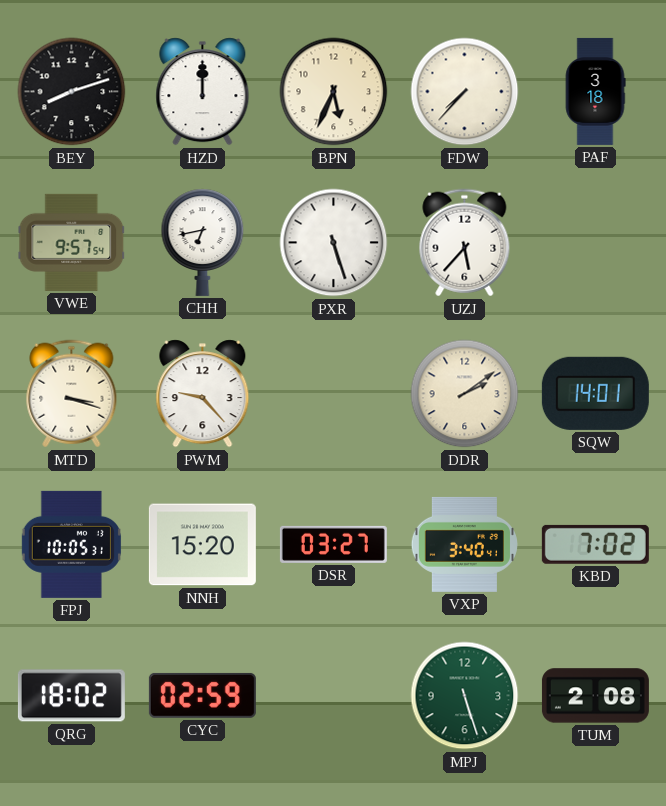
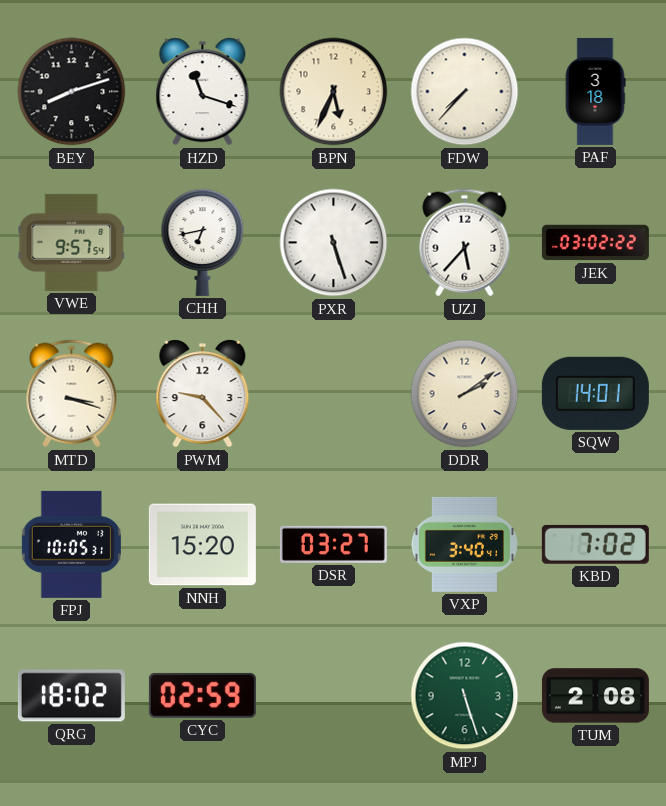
HZD: 12:00 -> 11:18
JEK: none -> 03:02
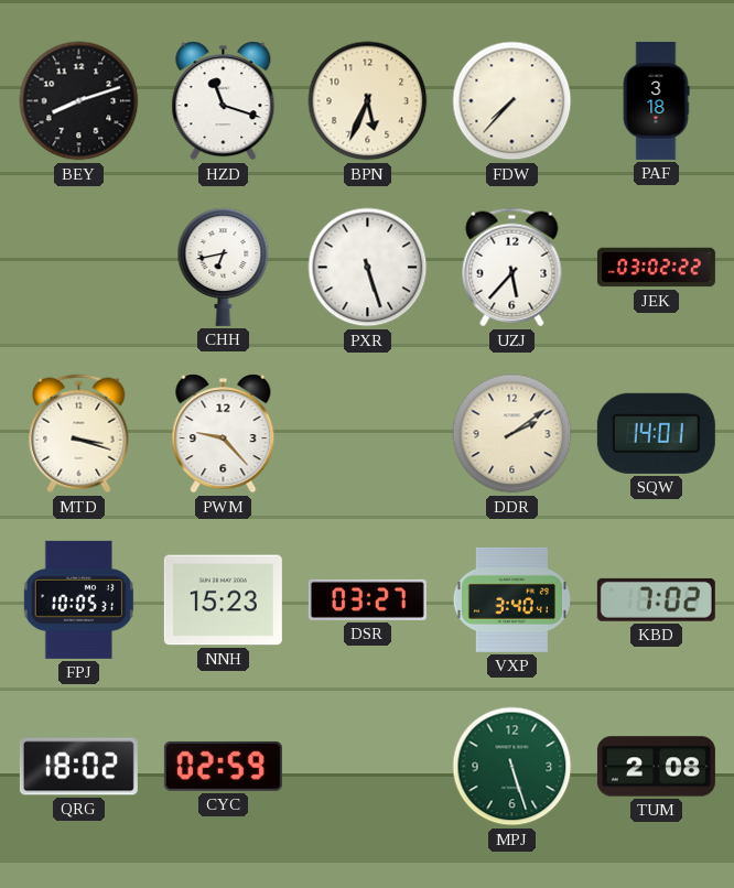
VWE: 9:57 -> none
NNH: 15:20 -> 15:23
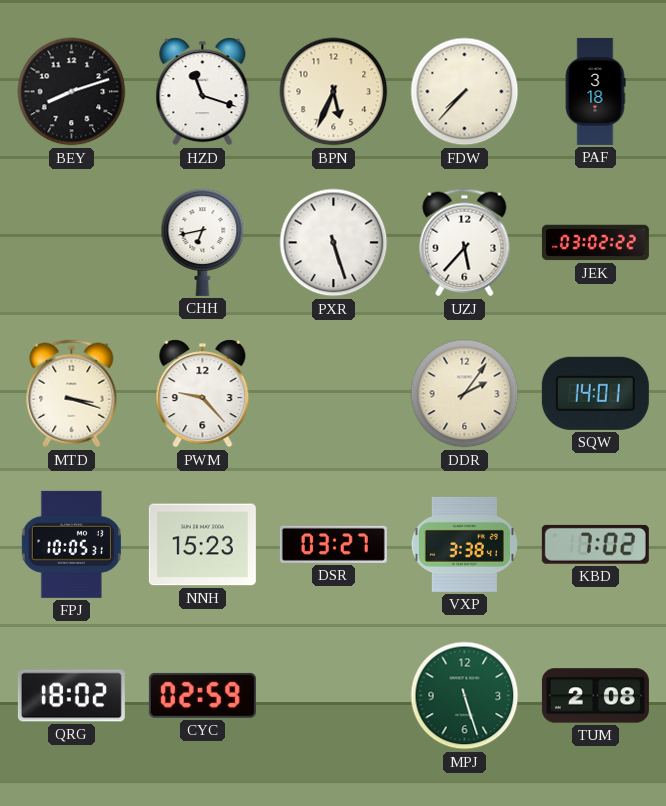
DDR: 2:09 -> 2:06
VXP: 3:40 -> 3:38
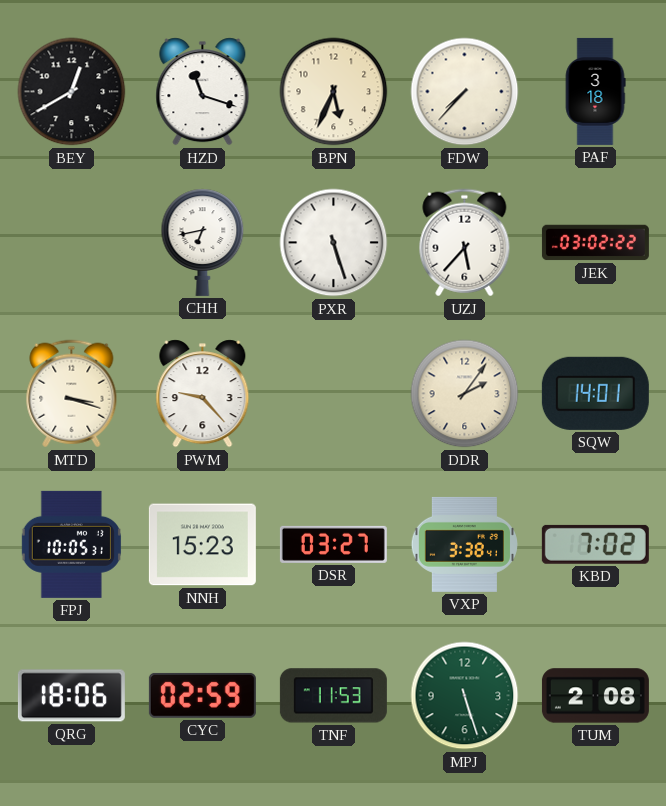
BEY: 8:12 -> 12:40
QRG: 18:02 -> 18:06
TNF: none -> 11:53
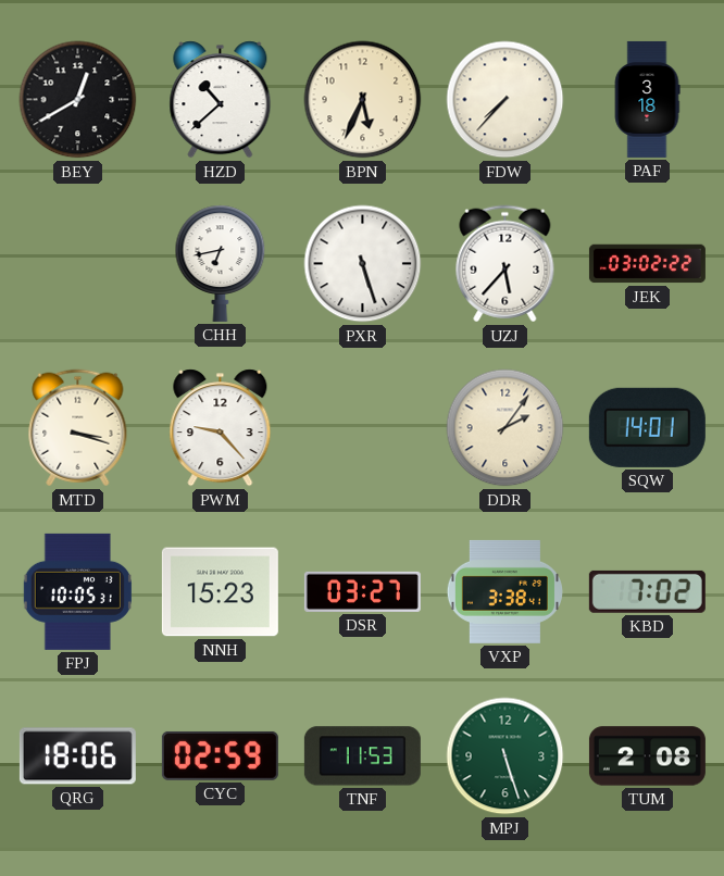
HZD: 11:18 -> 10:38
